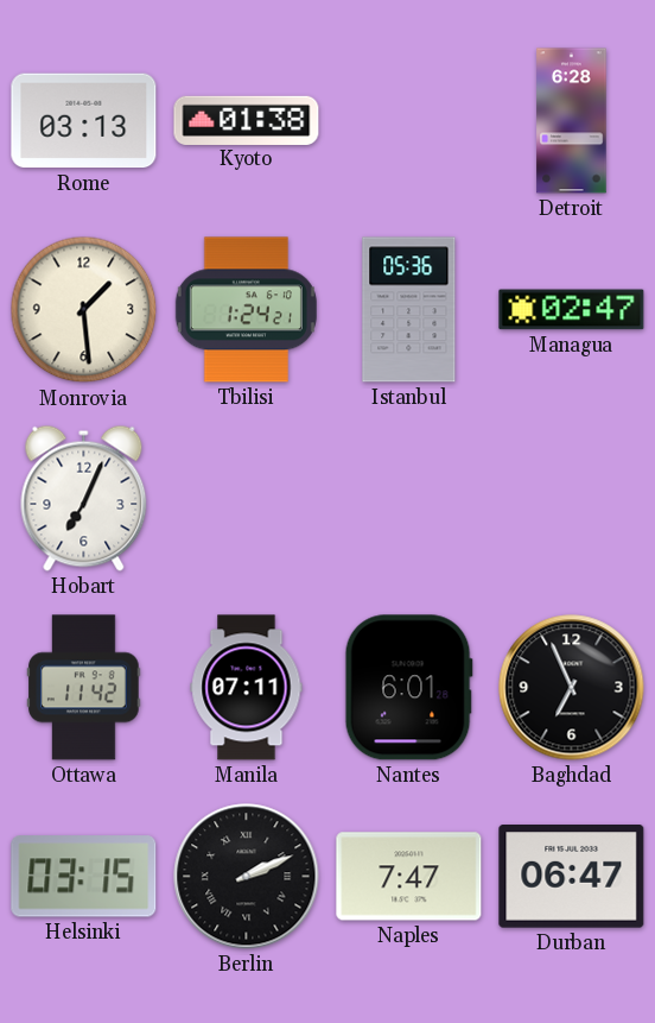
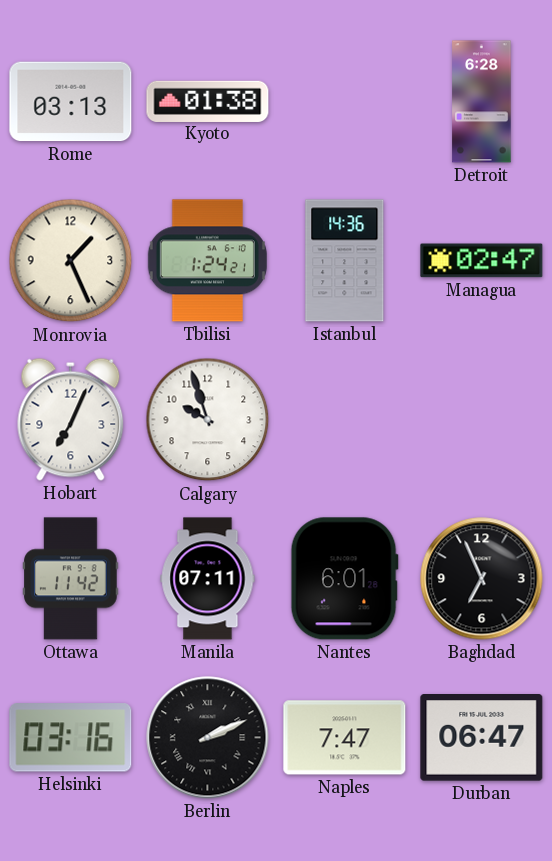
Monrovia: 1:29 -> 1:26
Istanbul: 05:36 -> 14:36
Calgary: none -> 9:57
Helsinki: 03:15 -> 03:16
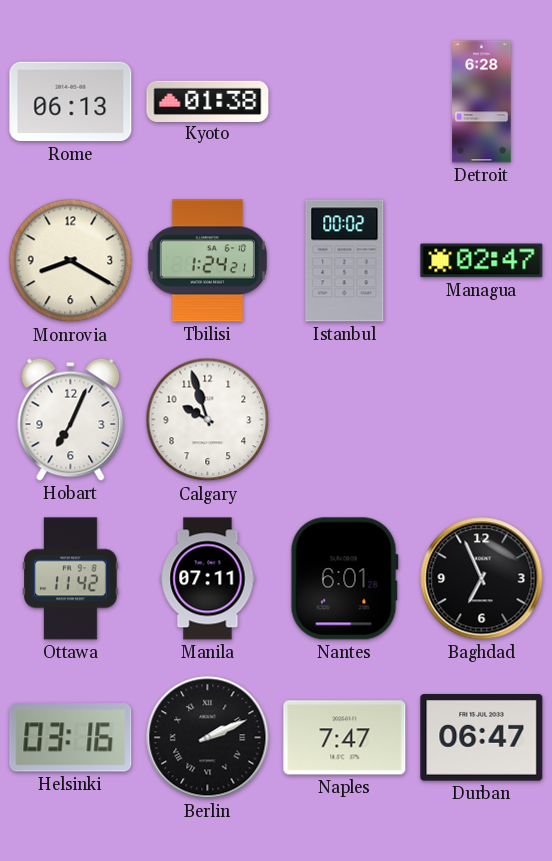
Rome: 03:13 -> 06:13
Monrovia: 1:26 -> 8:20
Istanbul: 14:36 -> 00:02
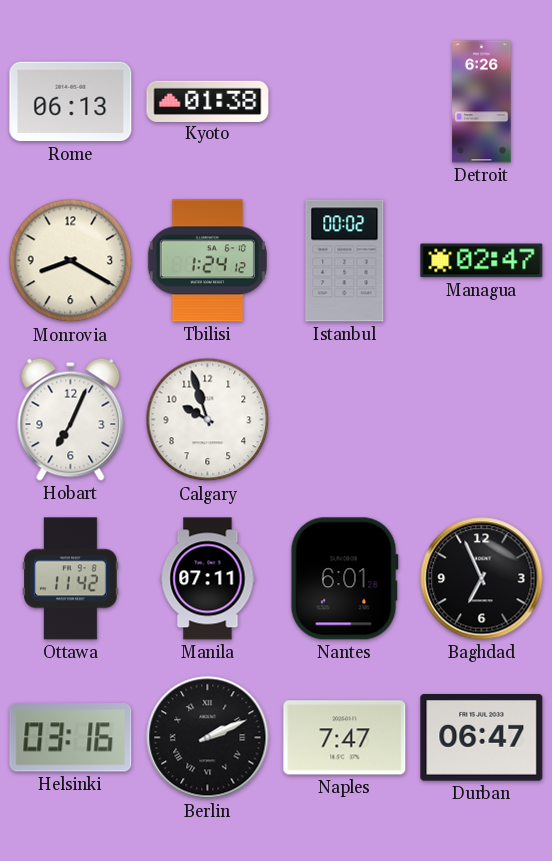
Detroit: 6:28 -> 6:26
Tbilisi: 1:24:21 -> 1:24:12
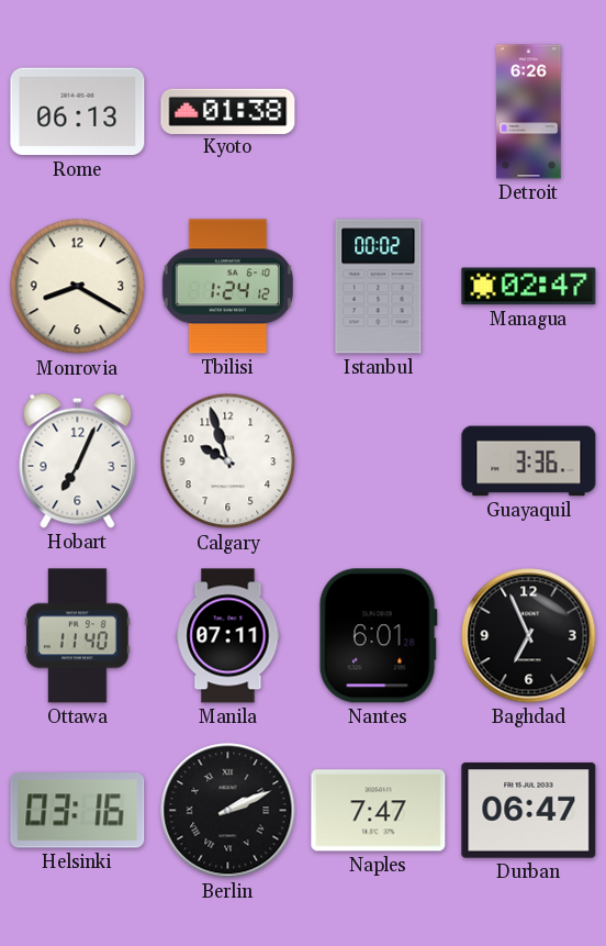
Guayaquil: none -> 3:36
Ottawa: 11:42 -> 11:40
